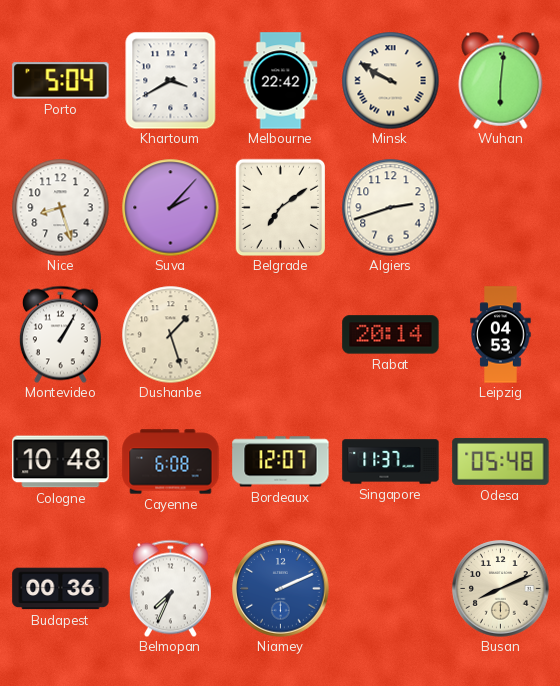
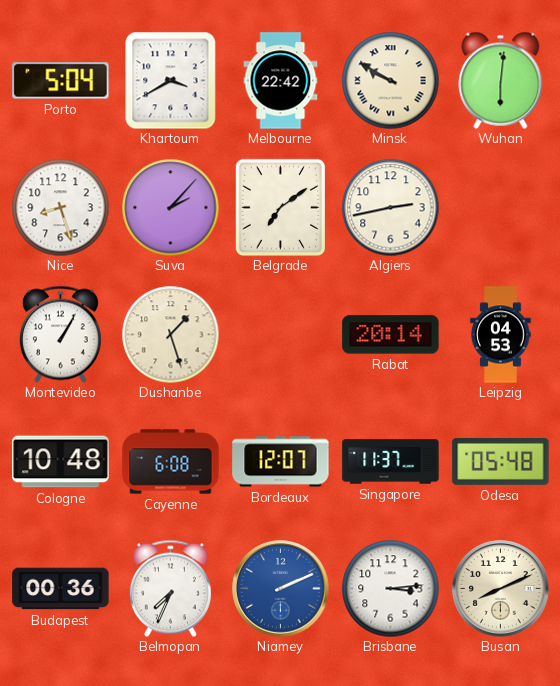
Algiers: 2:42 -> 2:43
Brisbane: none -> 3:14
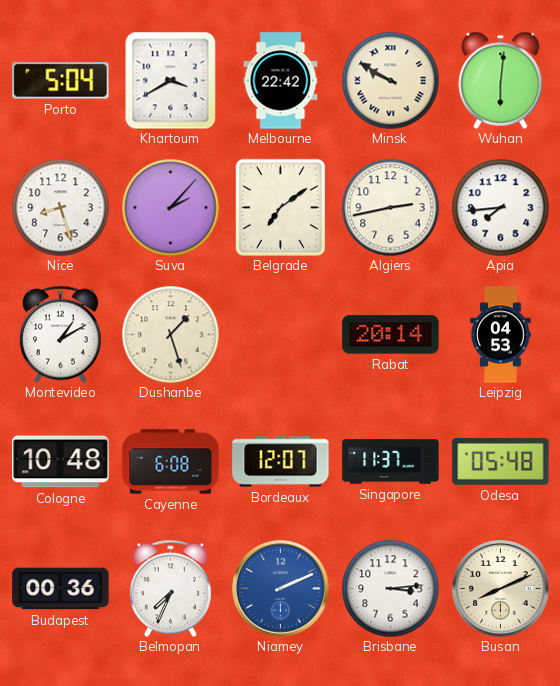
Apia: none -> 7:44
Montevideo: 1:05 -> 1:10
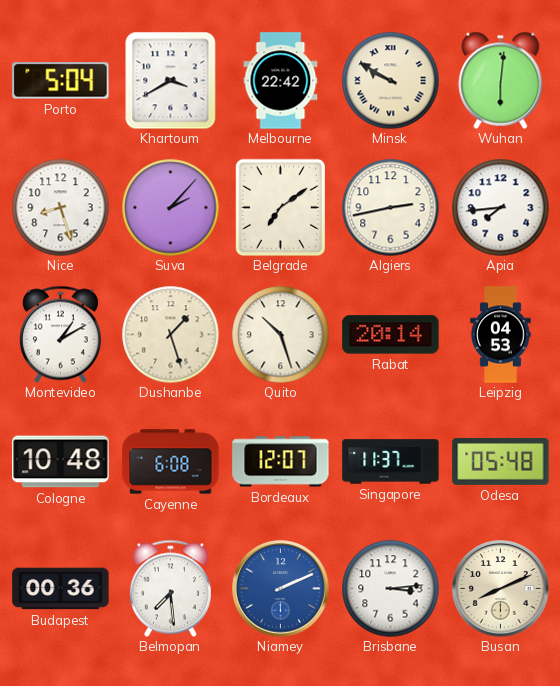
Quito: none -> 10:27
Belmopan: 7:34 -> 7:29
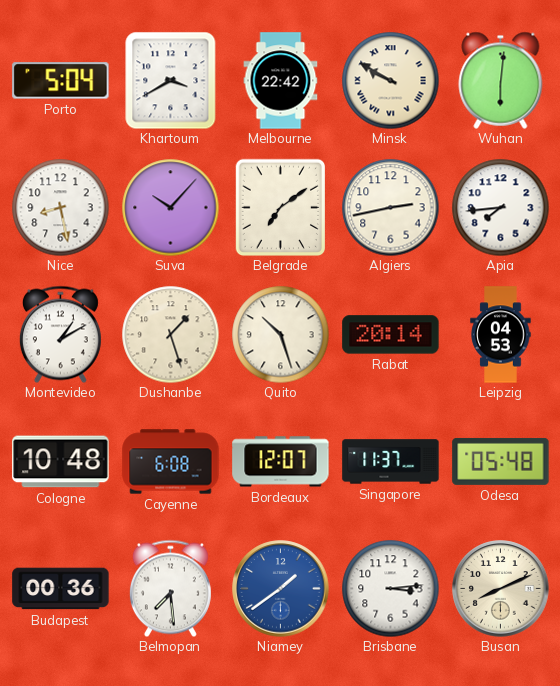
Nice: 8:27 -> 8:28
Suva: 2:07 -> 10:07
Niamey: 2:11 -> 1:39
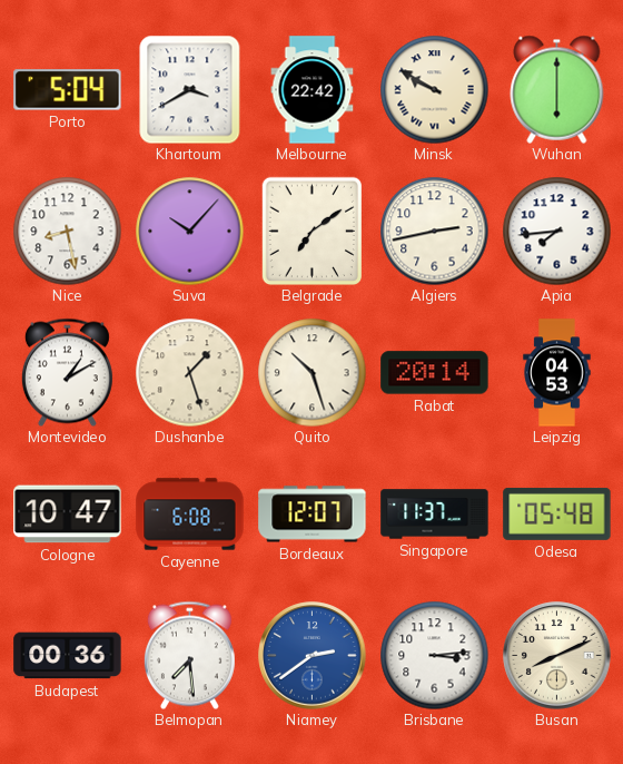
Wuhan: 6:01 -> 6:00
Cologne: 10:48 -> 10:47
Niamey: 1:39 -> 2:39
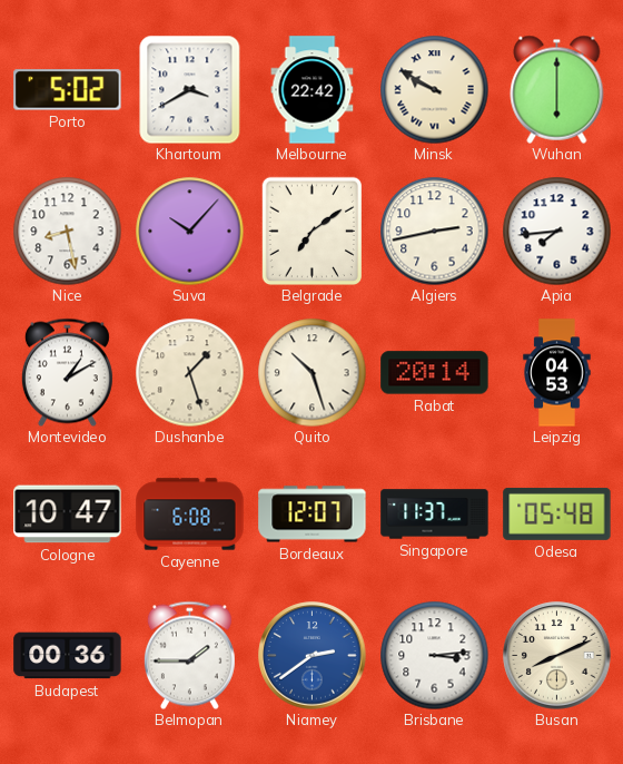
Porto: 5:04 -> 5:02
Belmopan: 7:29 -> 1:45
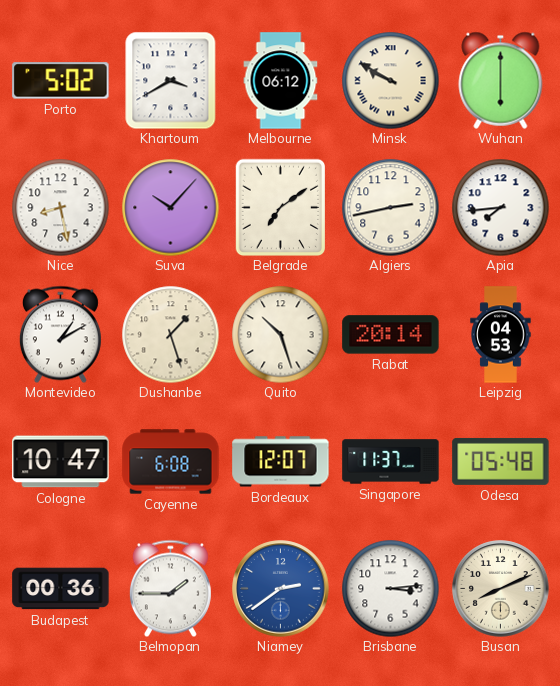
Melbourne: 22:42 -> 06:12
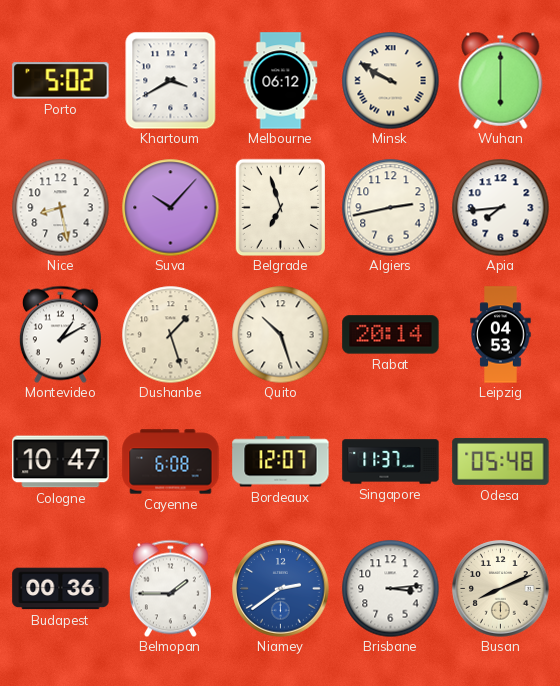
Belgrade: 7:09 -> 6:57
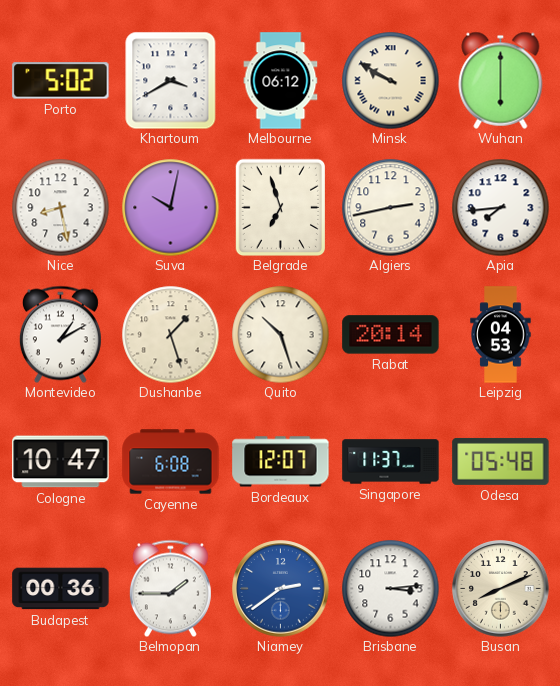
Suva: 10:07 -> 10:02
